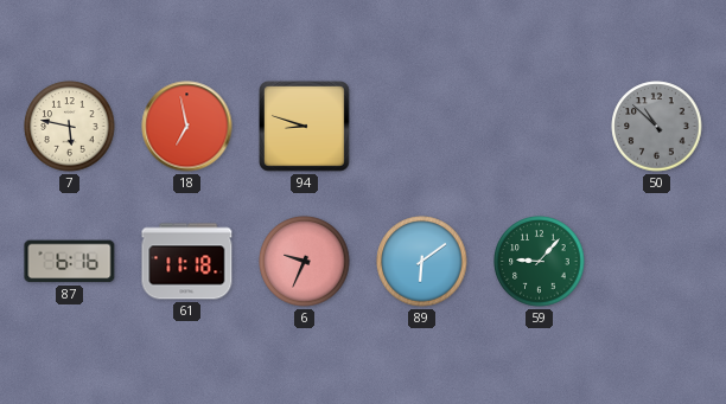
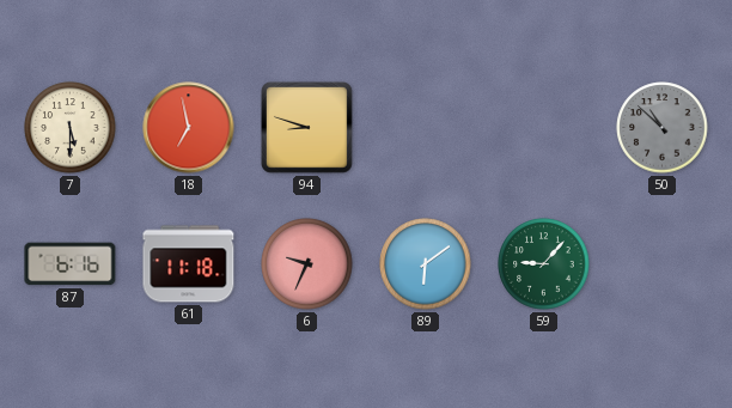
7: 5:47 -> 5:30
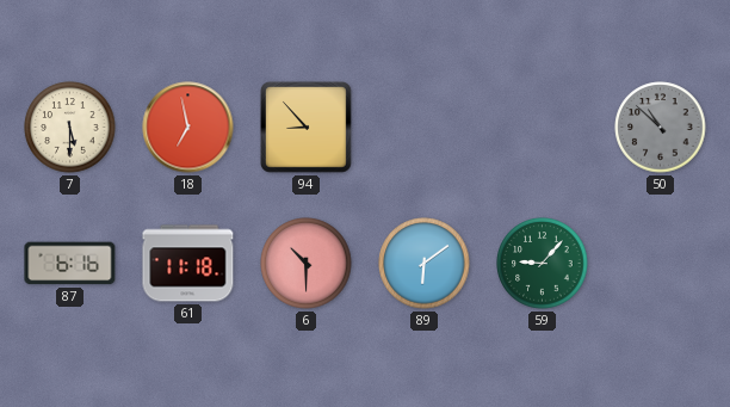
94: 8:48 -> 8:53
6: 9:34 -> 10:30
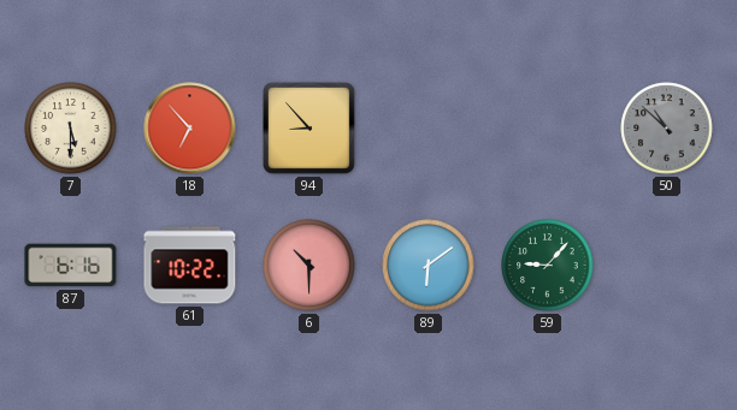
18: 6:58 -> 6:53
61: 11:18 -> 10:22
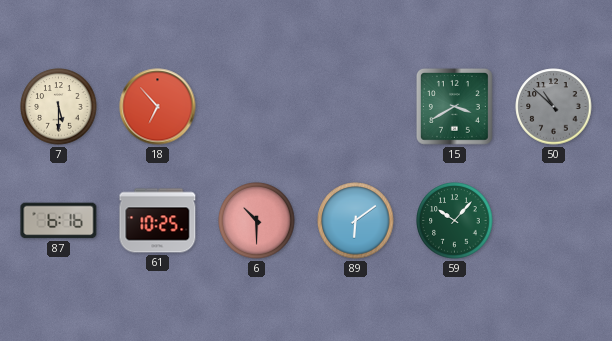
94: 8:53 -> none
15: none -> 3:40
61: 10:22 -> 10:25
59: 9:07 -> 10:07
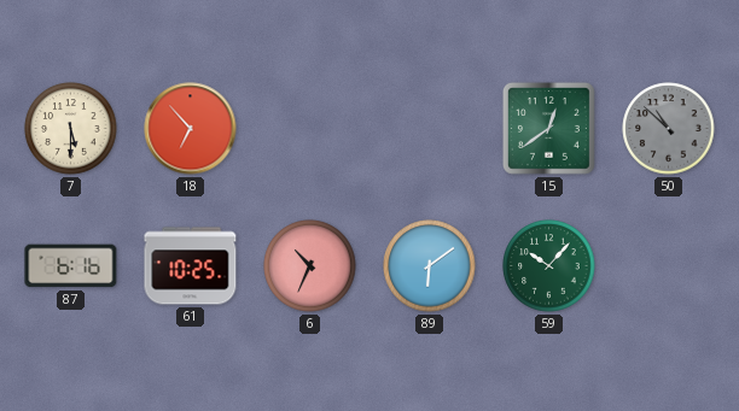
15: 3:40 -> 12:39
6: 10:30 -> 10:34
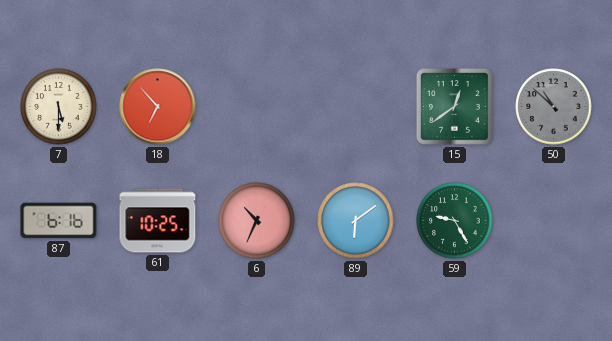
59: 10:07 -> 9:25
